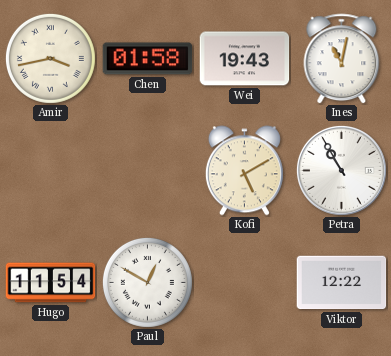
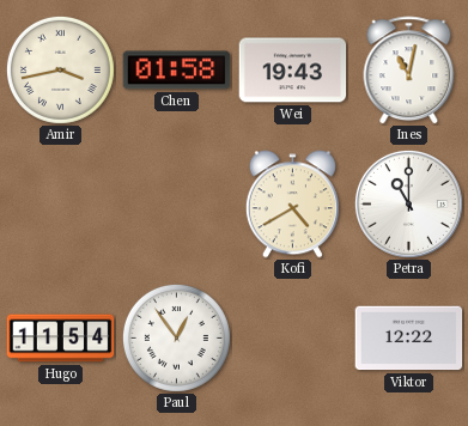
Kofi: 5:10 -> 4:40
Petra: 10:55 -> 11:00
Paul: 12:50 -> 12:54
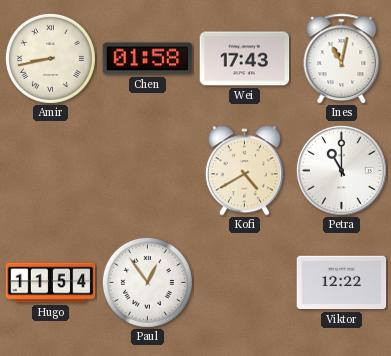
Amir: 3:43 -> 8:43
Wei: 19:43 -> 17:43
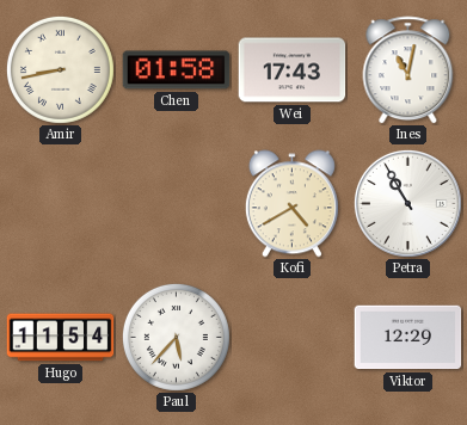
Petra: 11:00 -> 10:55
Paul: 12:54 -> 5:37
Viktor: 12:22 -> 12:29
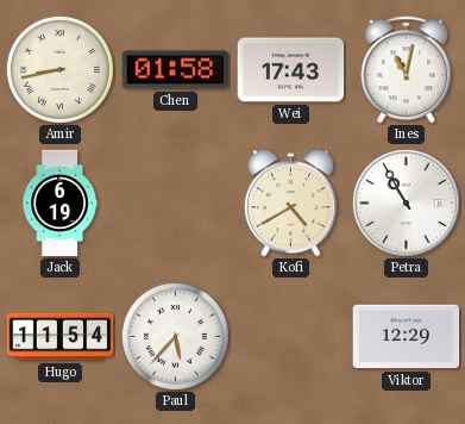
Jack: none -> 6:19
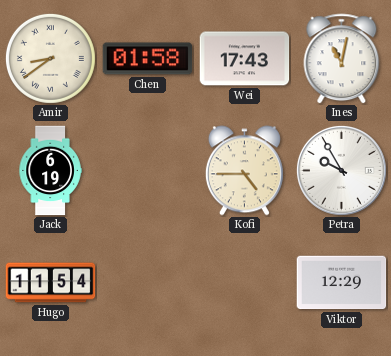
Amir: 8:43 -> 8:39
Kofi: 4:40 -> 4:45
Petra: 10:55 -> 9:55
Paul: 5:37 -> none
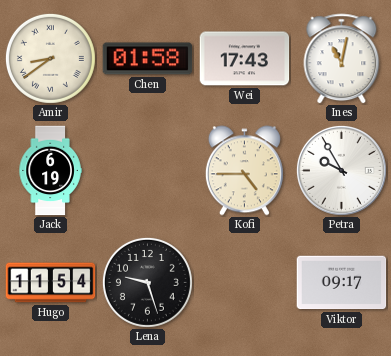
Lena: none -> 9:27
Viktor: 12:29 -> 09:17
